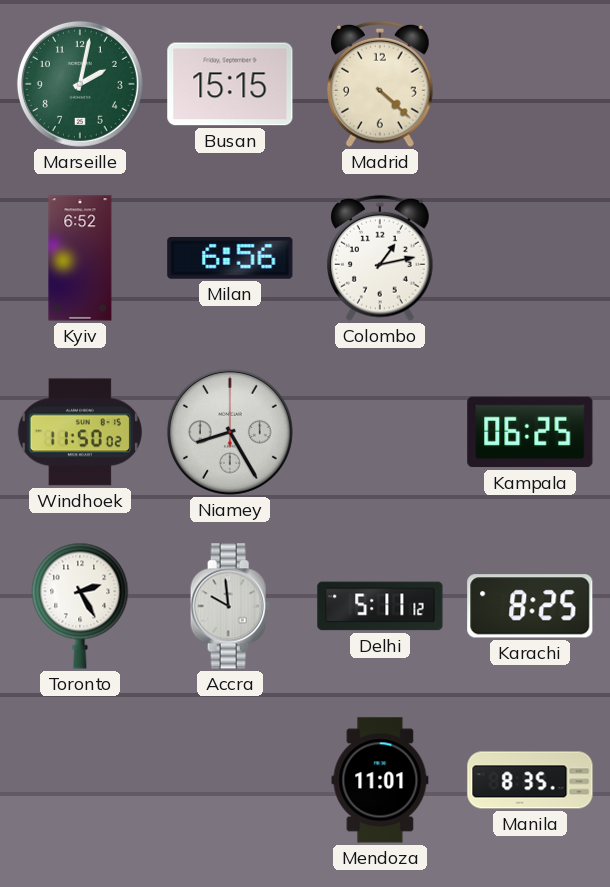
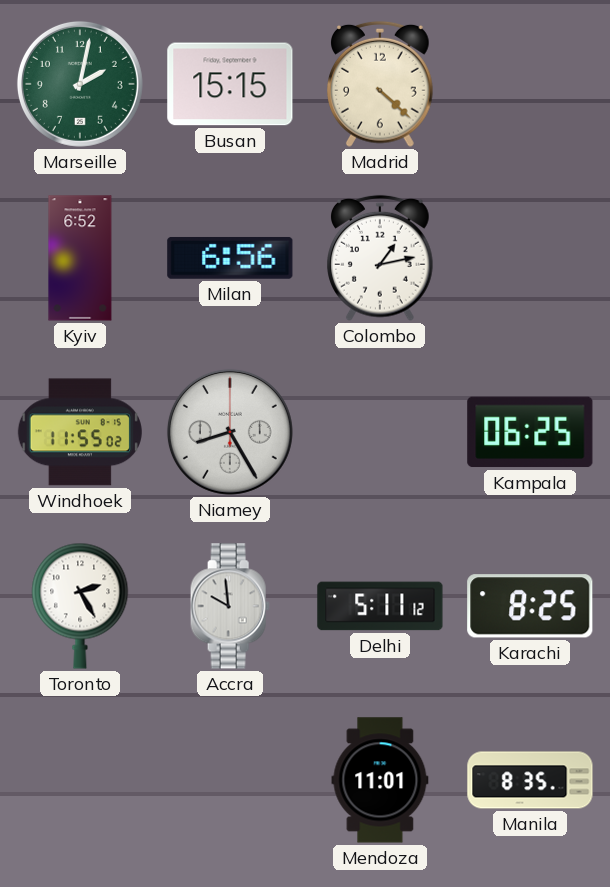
Windhoek: 11:50 -> 11:55
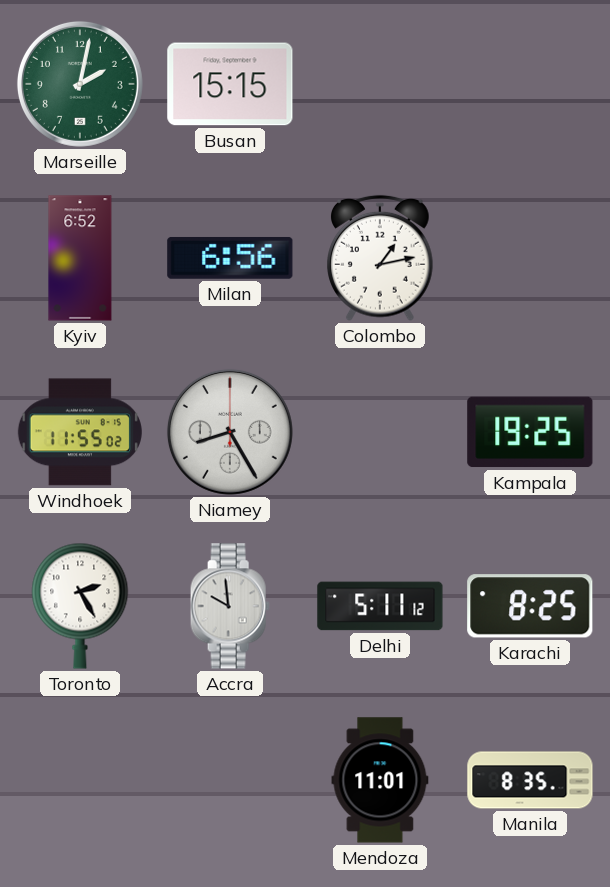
Madrid: 4:22 -> none
Kampala: 06:25 -> 19:25
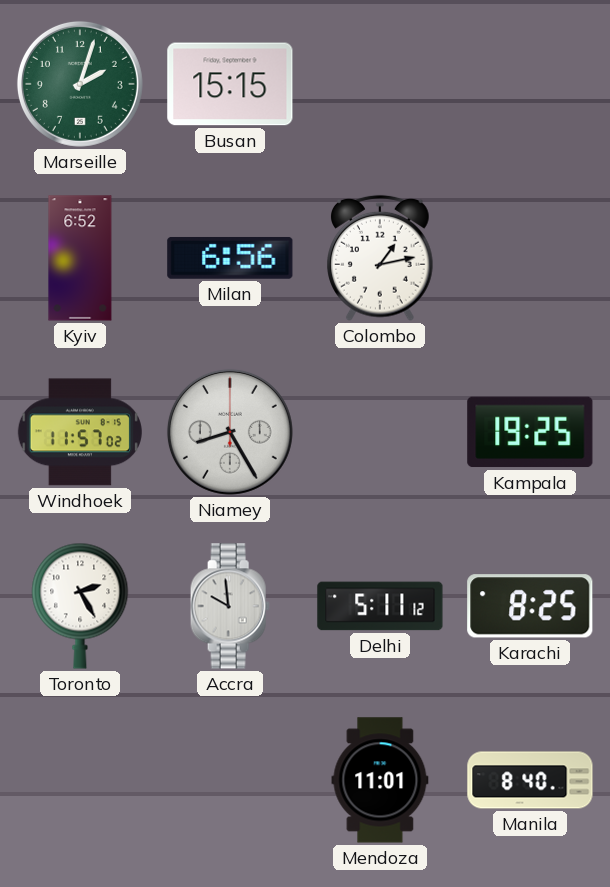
Marseille: 2:02 -> 2:03
Windhoek: 11:55 -> 11:57
Manila: 8:35 -> 8:40
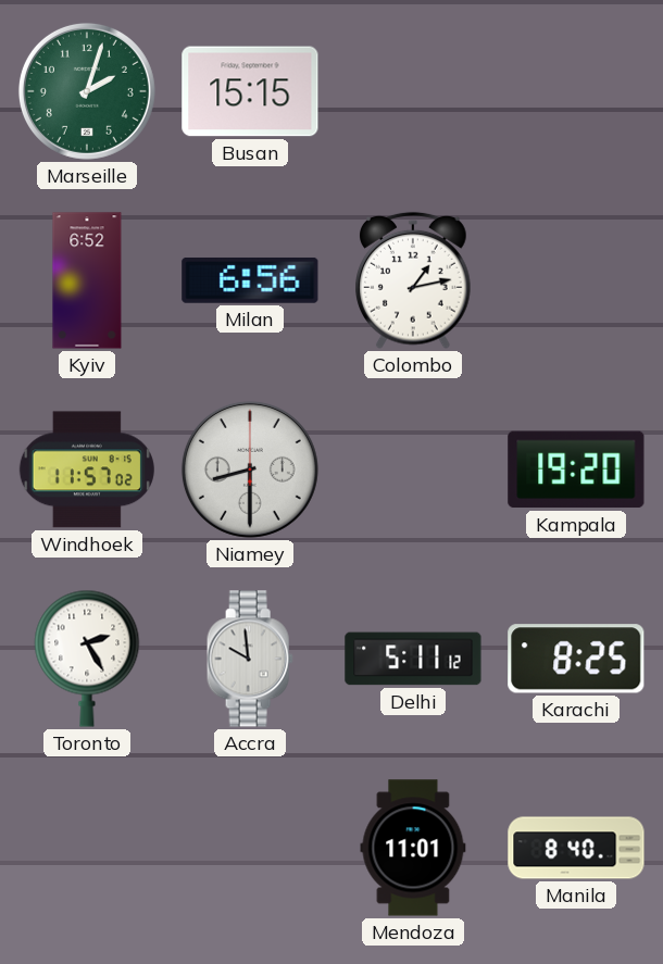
Niamey: 8:25 -> 8:30
Kampala: 19:25 -> 19:20
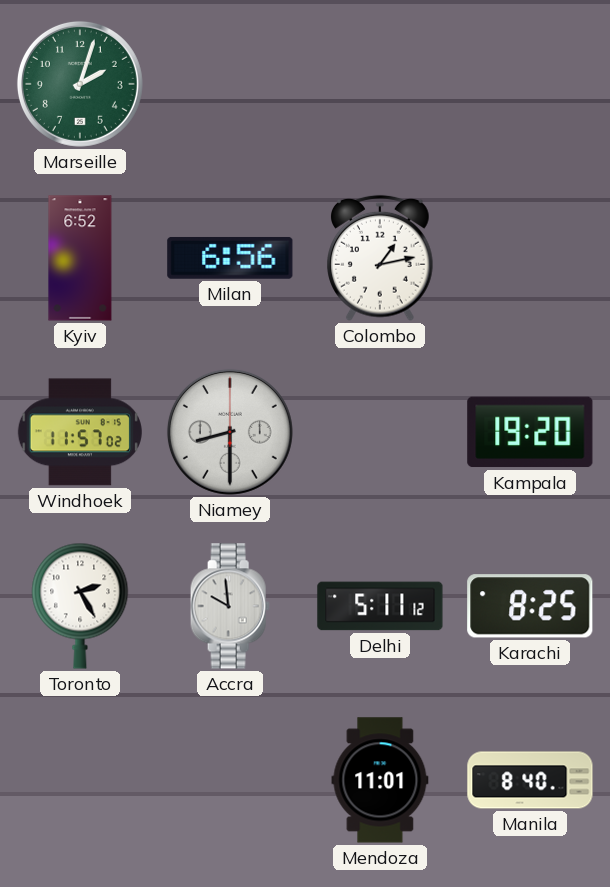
Busan: 15:15 -> none
